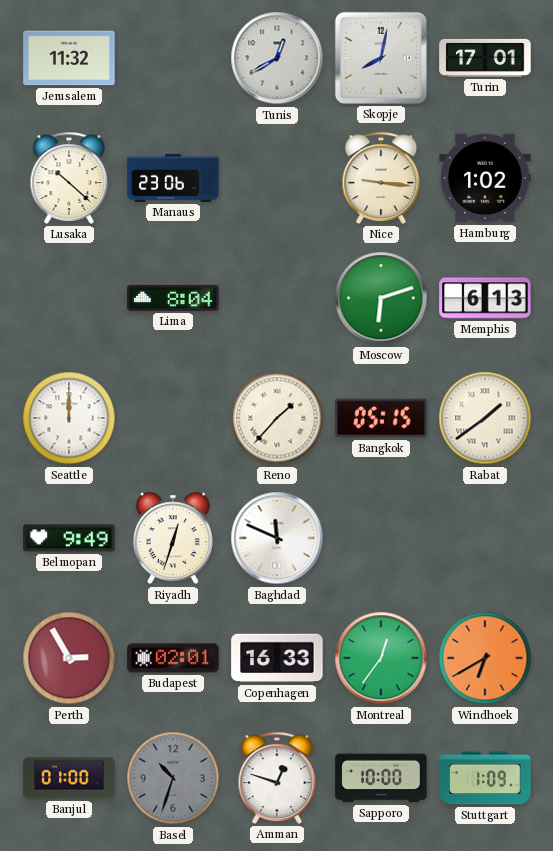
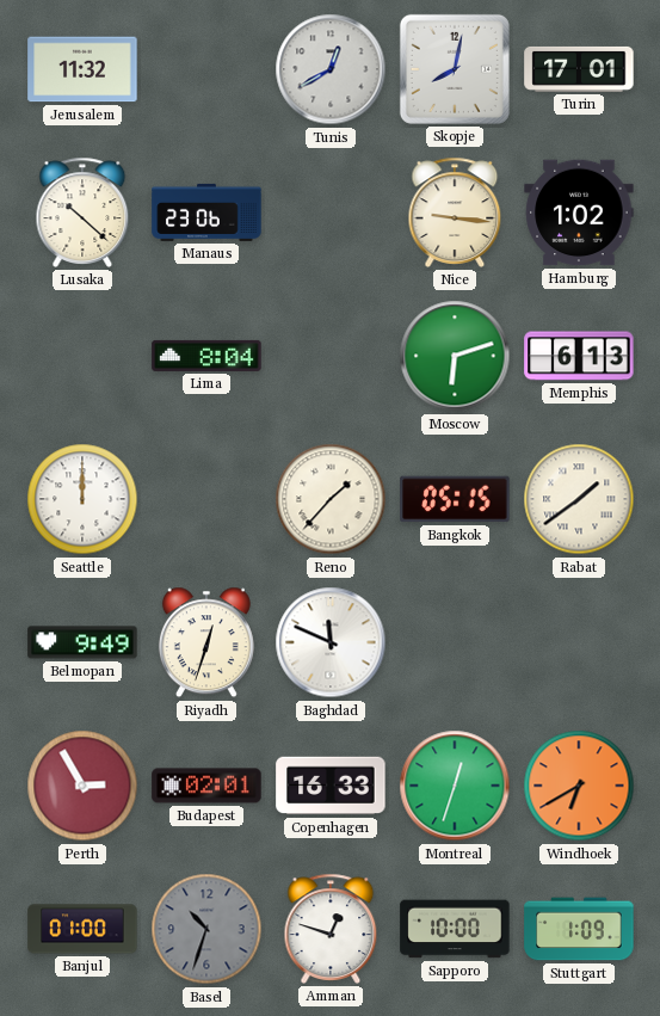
Montreal: 12:36 -> 12:33
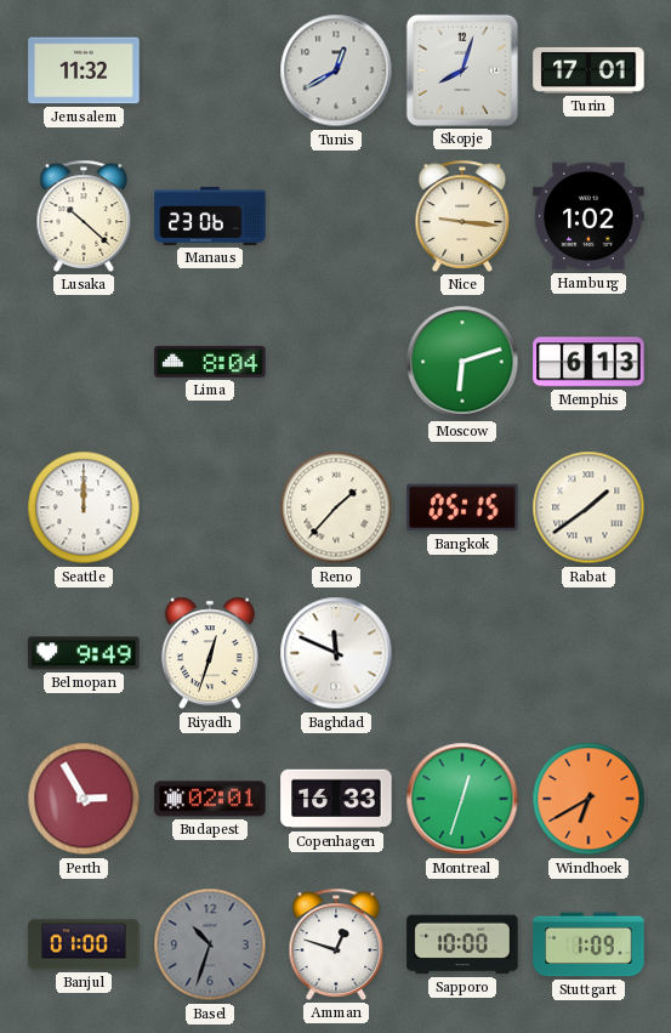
Skopje: 8:02 -> 8:03
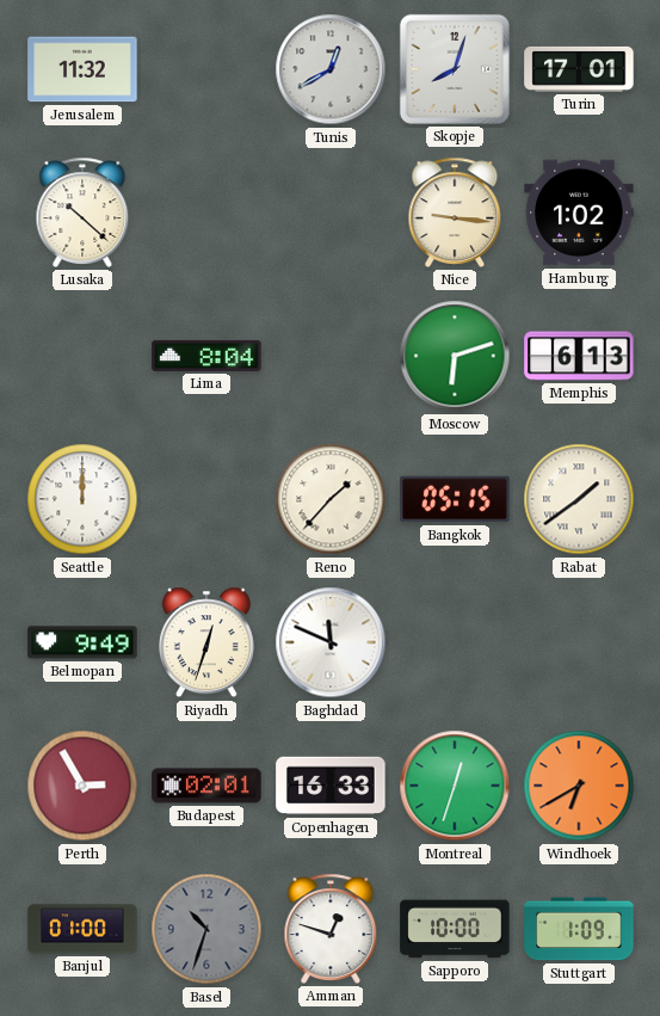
Manaus: 23:06 -> none
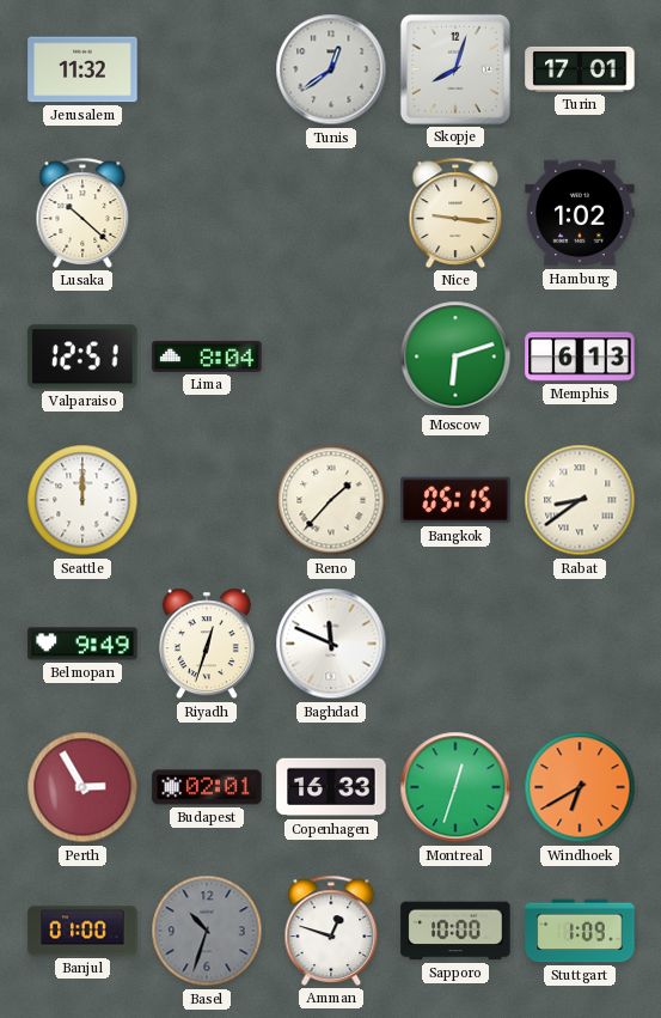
Tunis: 12:40 -> 12:39
Valparaiso: none -> 12:51
Rabat: 1:39 -> 8:39
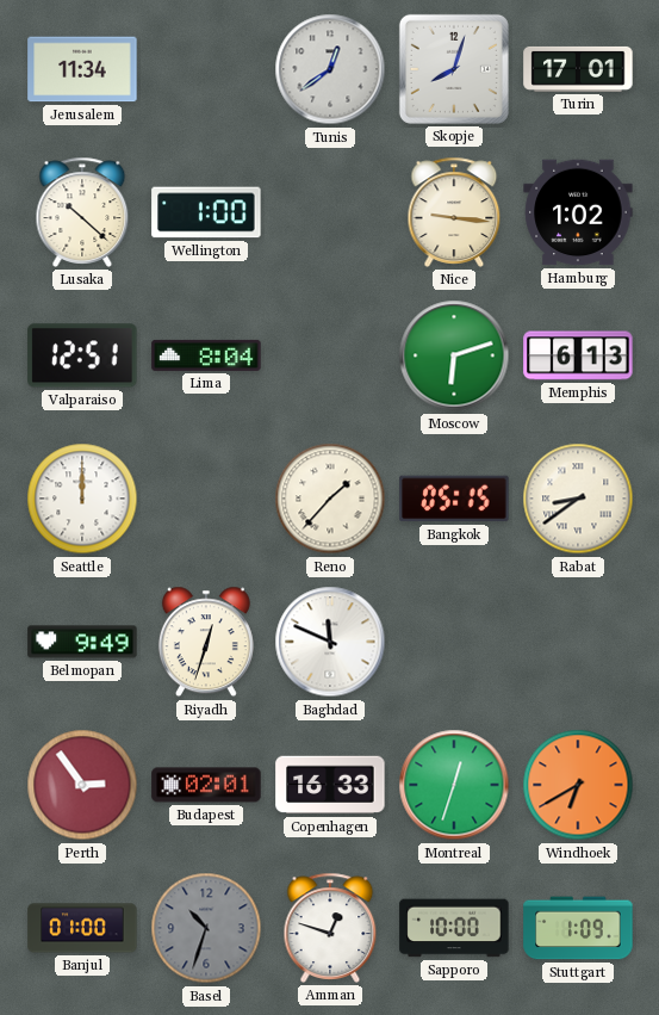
Jerusalem: 11:32 -> 11:34
Wellington: none -> 1:00
Perth: 2:55 -> 2:54
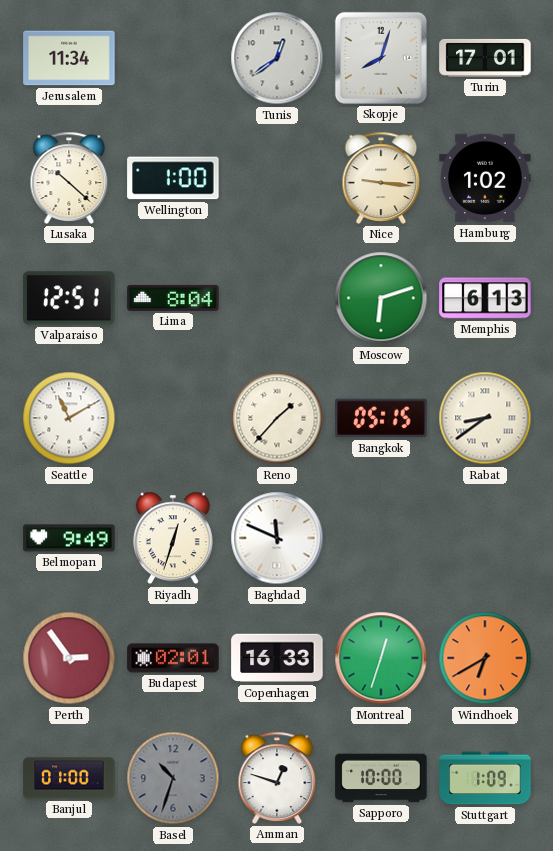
Seattle: 12:00 -> 11:10
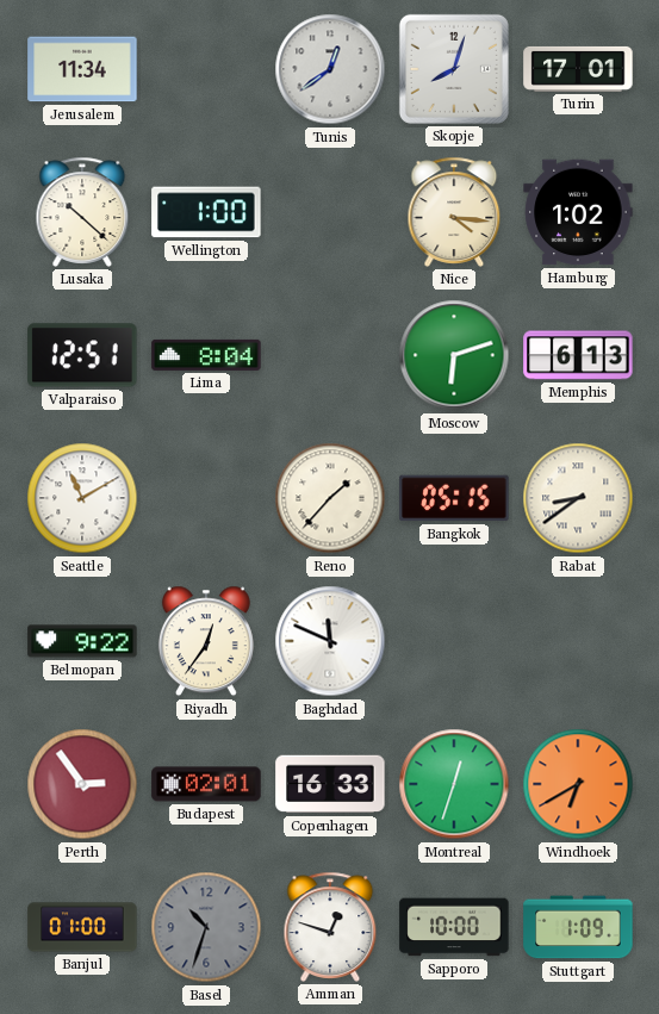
Nice: 9:16 -> 4:16
Belmopan: 9:49 -> 9:22
Riyadh: 12:33 -> 12:36
